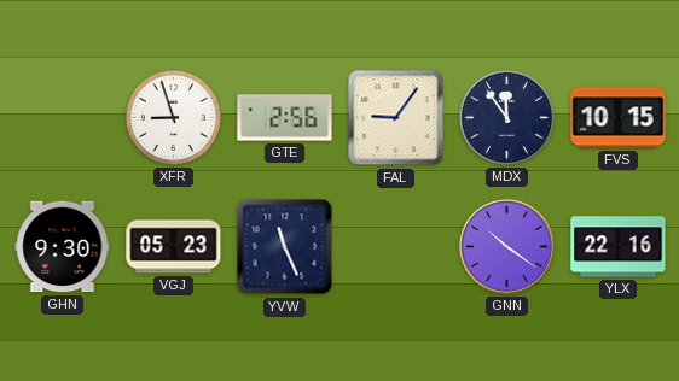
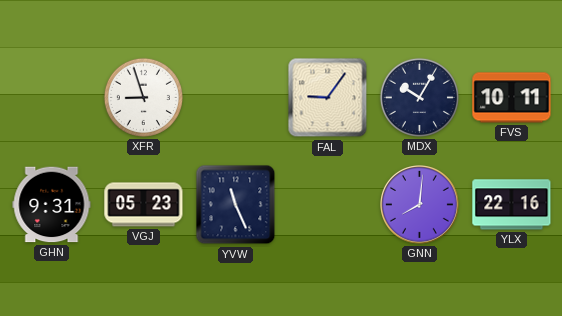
GTE: 2:56 -> none
MDX: 11:54 -> 10:05
FVS: 10:15 -> 10:11
GHN: 9:30 -> 9:31
GNN: 10:21 -> 8:01
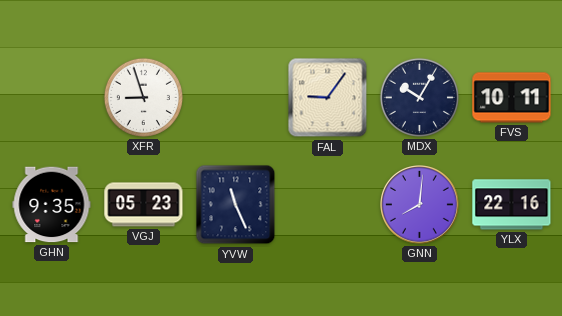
GHN: 9:31 -> 9:35
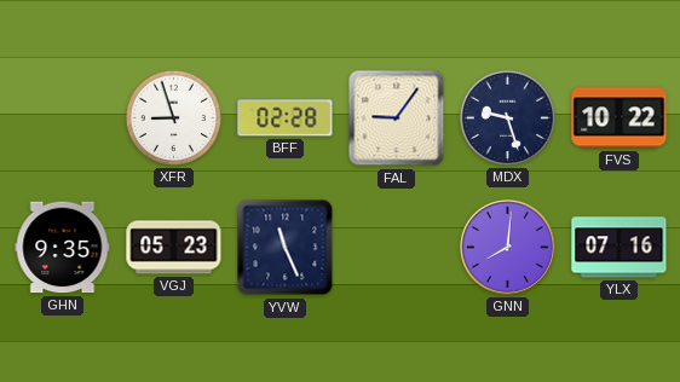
BFF: none -> 02:28
MDX: 10:05 -> 9:27
FVS: 10:11 -> 10:22
YLX: 22:16 -> 07:16
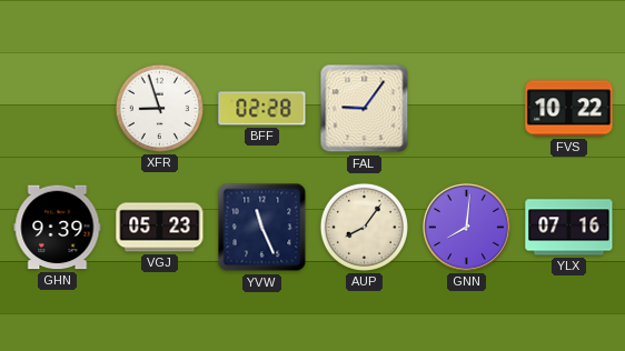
MDX: 9:27 -> none
GHN: 9:35 -> 9:39
AUP: none -> 8:06
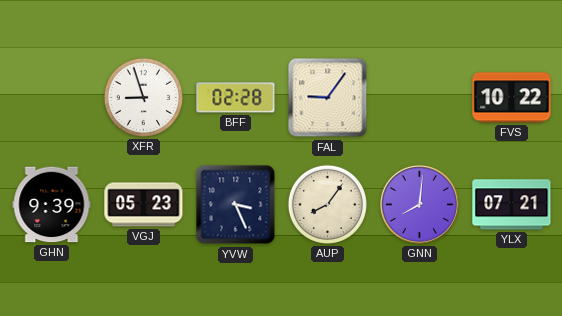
YVW: 11:26 -> 3:26
YLX: 07:16 -> 07:21
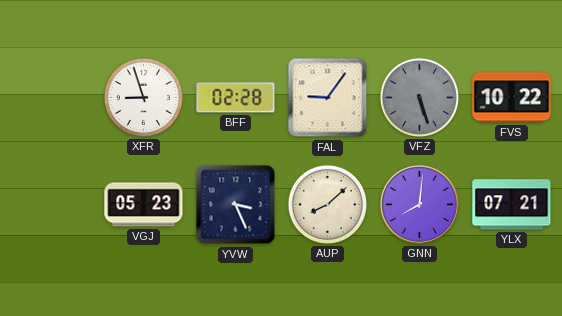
VFZ: none -> 5:27
GHN: 9:39 -> none
AUP: 8:06 -> 8:08
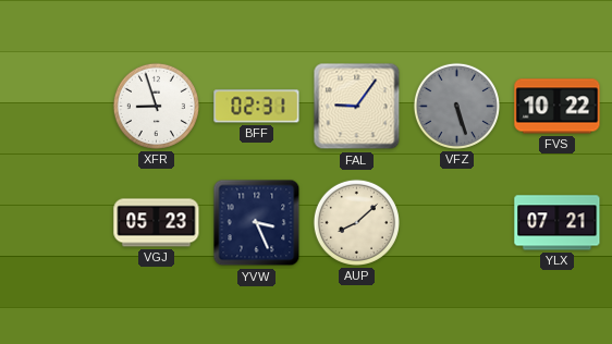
BFF: 02:28 -> 02:31
GNN: 8:01 -> none
